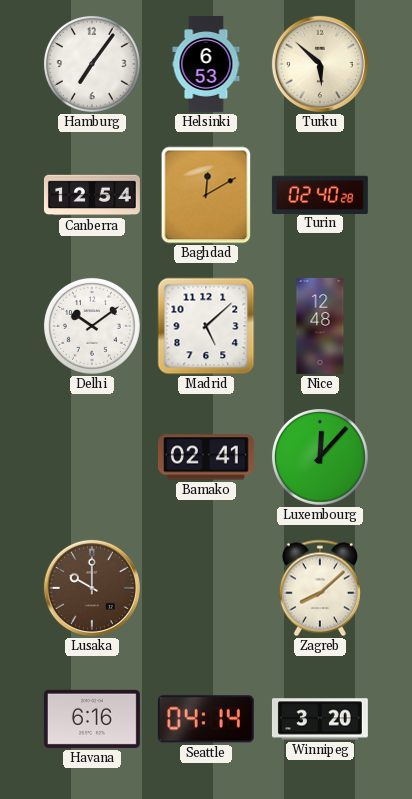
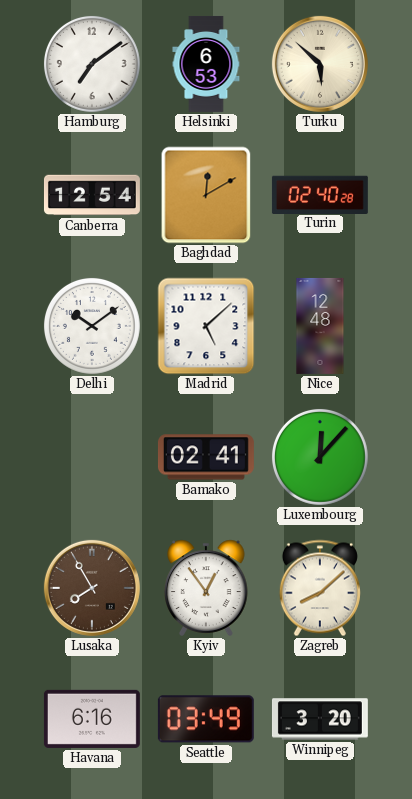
Hamburg: 7:06 -> 7:09
Lusaka: 10:00 -> 7:55
Kyiv: none -> 12:54
Seattle: 04:14 -> 03:49
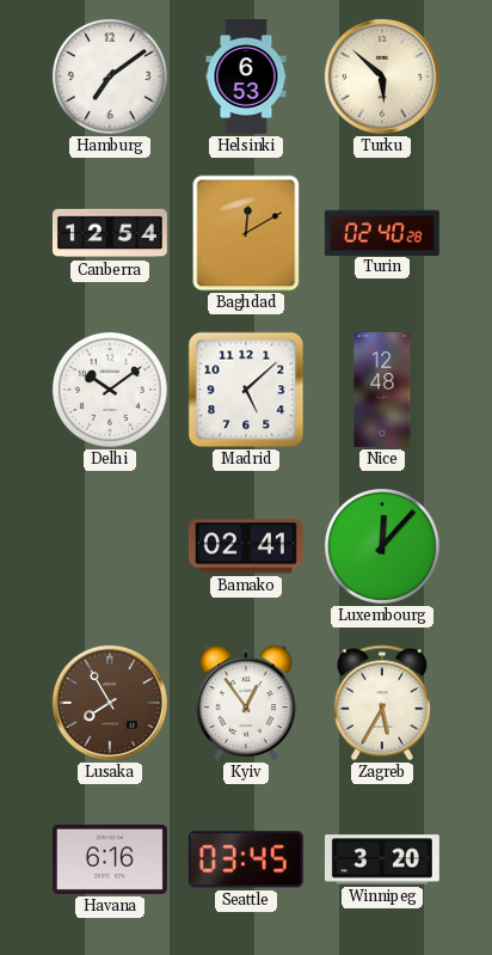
Zagreb: 8:08 -> 5:35
Seattle: 03:49 -> 03:45
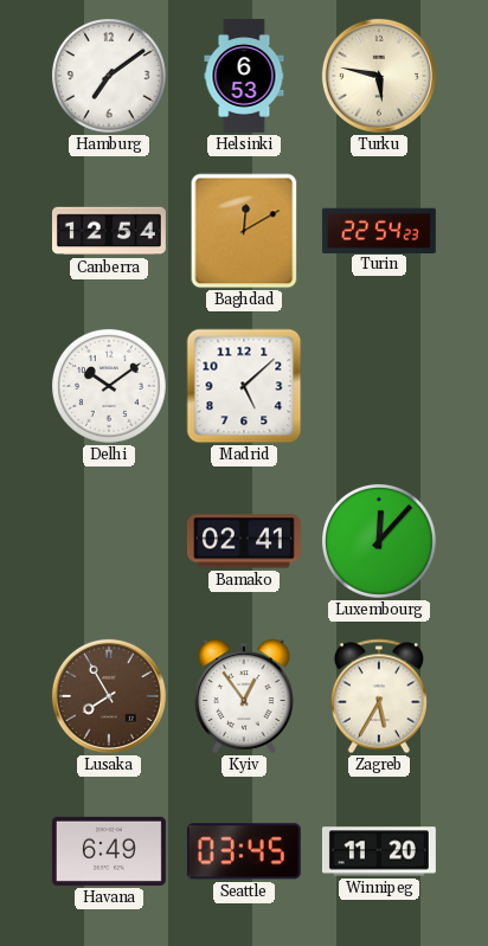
Turku: 5:52 -> 5:47
Turin: 02:40 -> 22:54
Nice: 12:48 -> none
Havana: 6:16 -> 6:49
Winnipeg: 3:20 -> 11:20
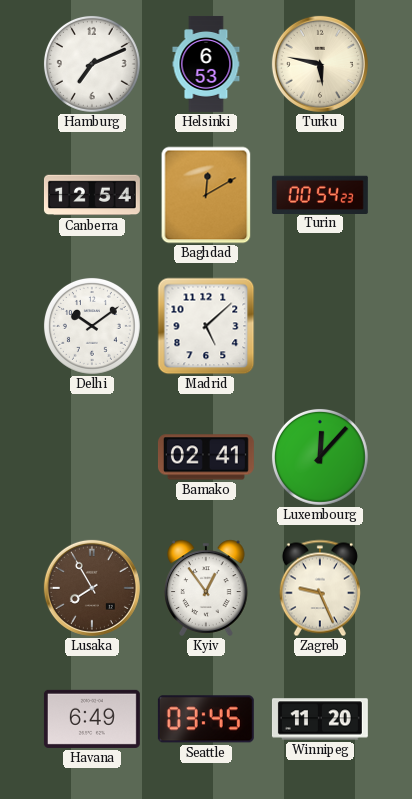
Hamburg: 7:09 -> 7:11
Turin: 22:54 -> 00:54
Zagreb: 5:35 -> 9:26
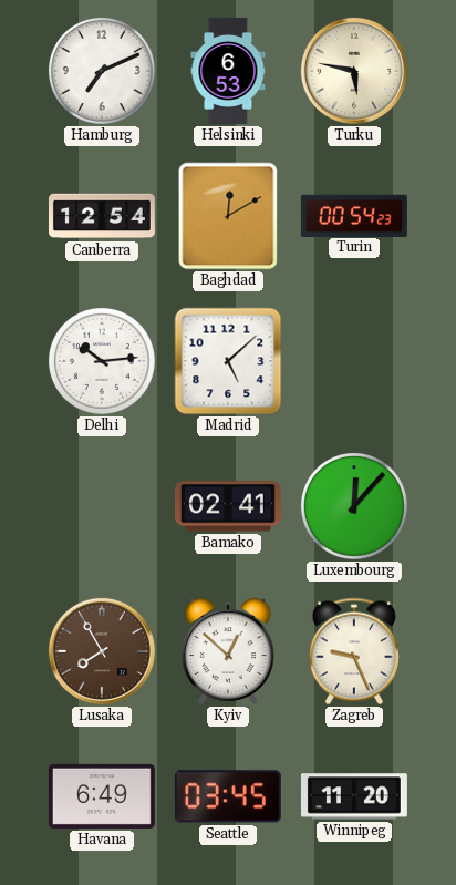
Delhi: 10:09 -> 10:14
Kyiv: 12:54 -> 12:52
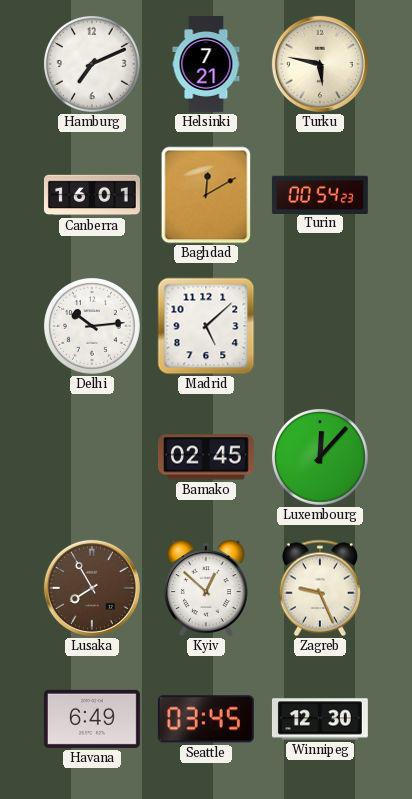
Helsinki: 6:53 -> 7:21
Canberra: 12:54 -> 16:01
Bamako: 02:41 -> 02:45
Winnipeg: 11:20 -> 12:30
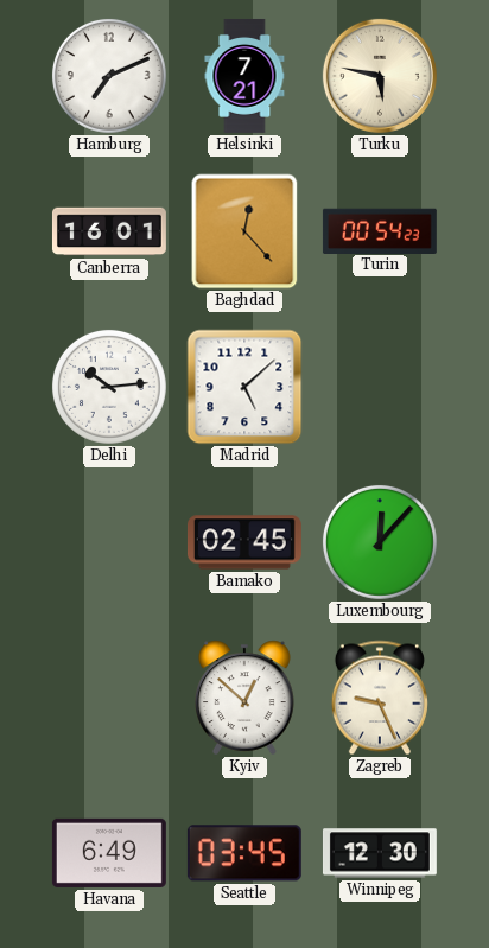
Baghdad: 12:10 -> 12:23
Lusaka: 7:55 -> none
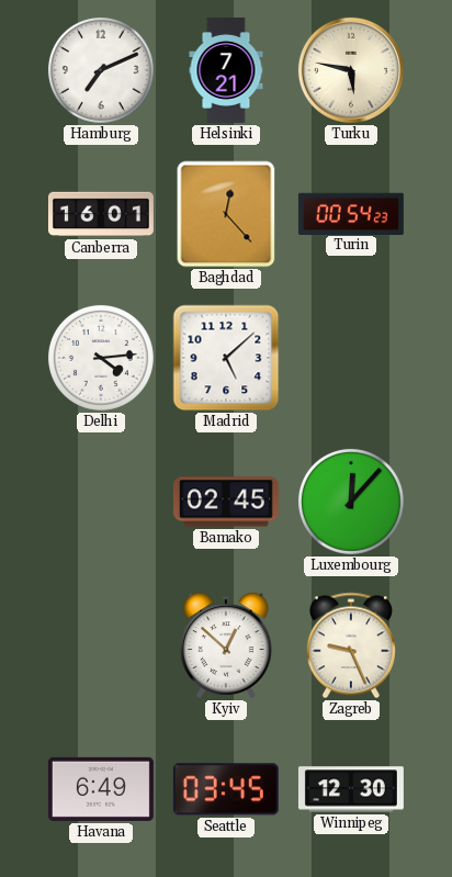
Delhi: 10:14 -> 4:14
